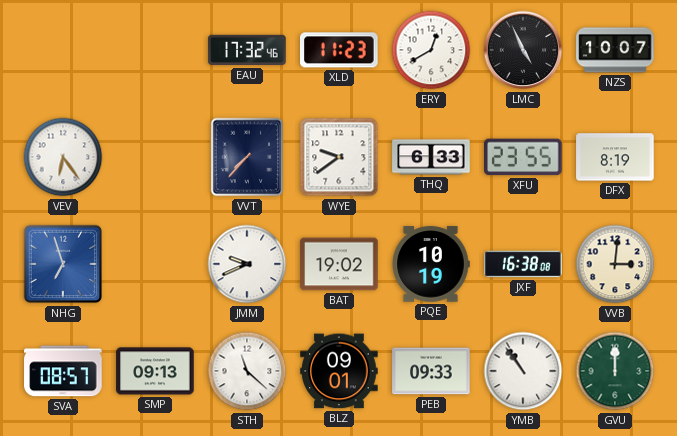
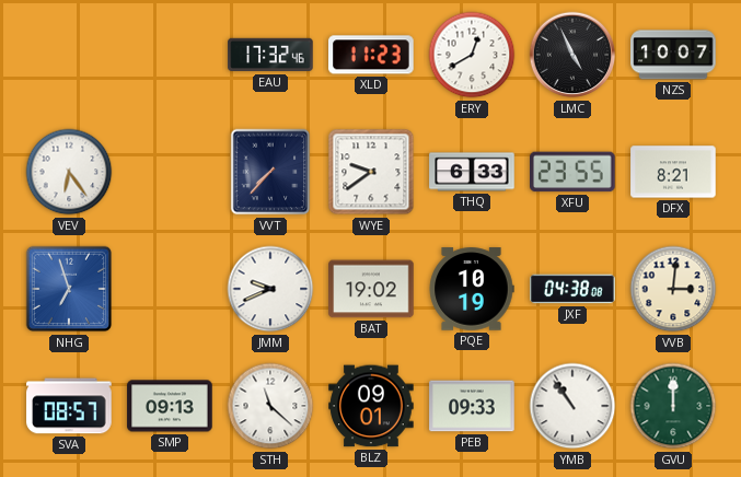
DFX: 8:19 -> 8:21
JXF: 16:38 -> 04:38
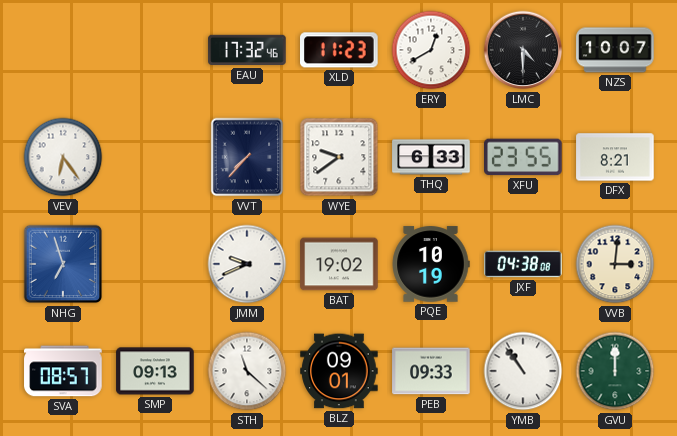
LMC: 4:56 -> 4:30
